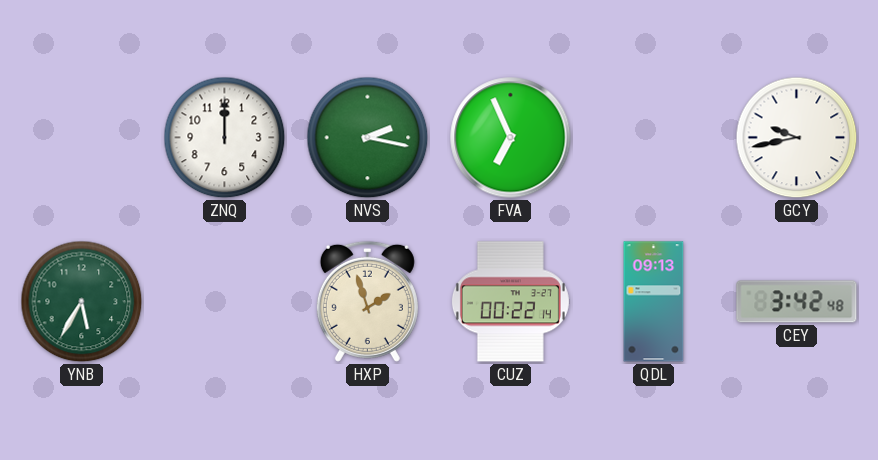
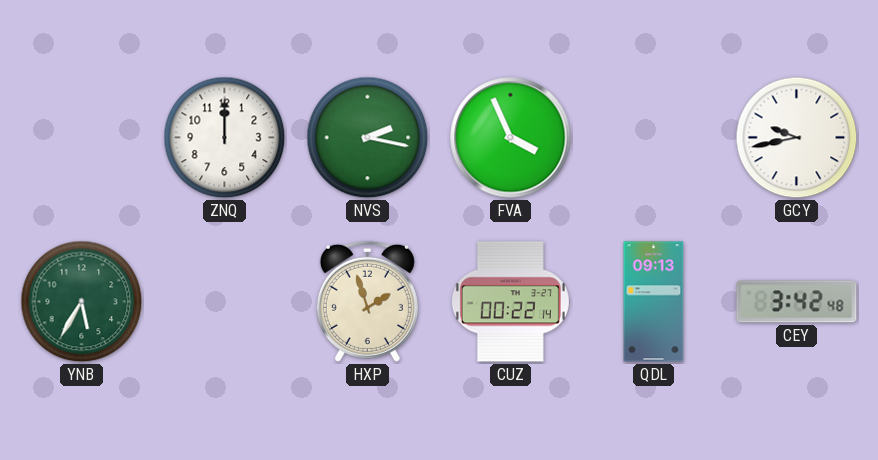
FVA: 6:56 -> 3:56
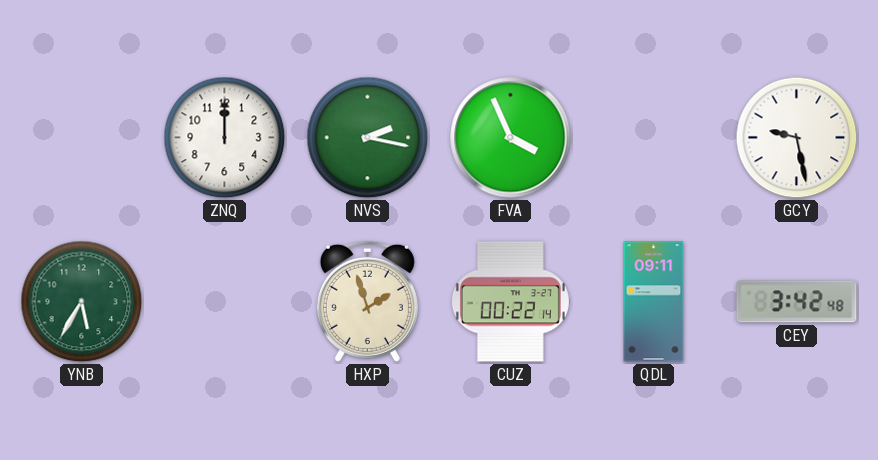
GCY: 9:43 -> 9:28
QDL: 09:13 -> 09:11
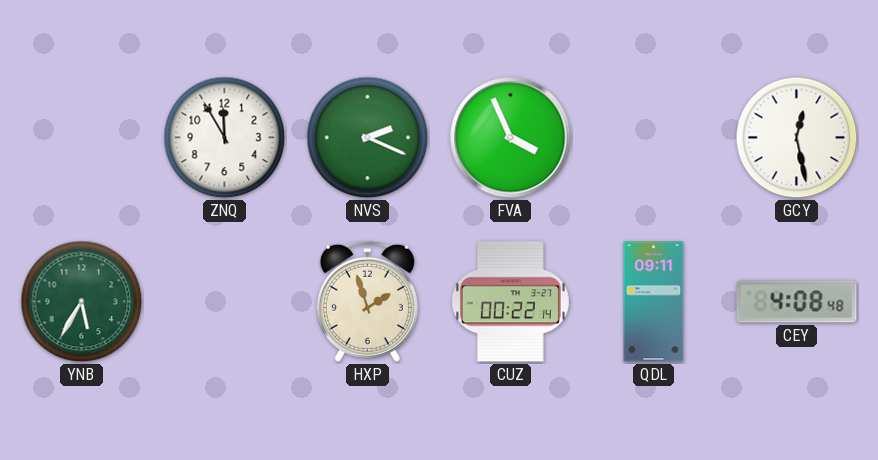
ZNQ: 12:00 -> 11:55
NVS: 2:17 -> 2:19
GCY: 9:28 -> 12:28
CEY: 3:42 -> 4:08
